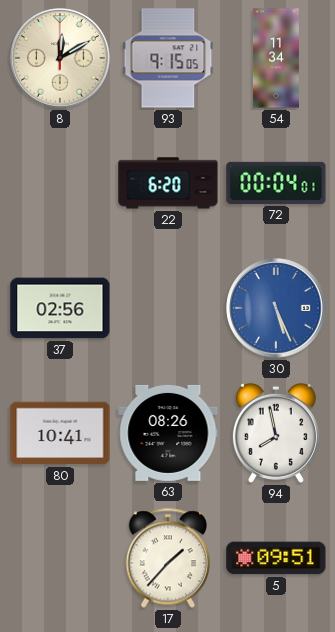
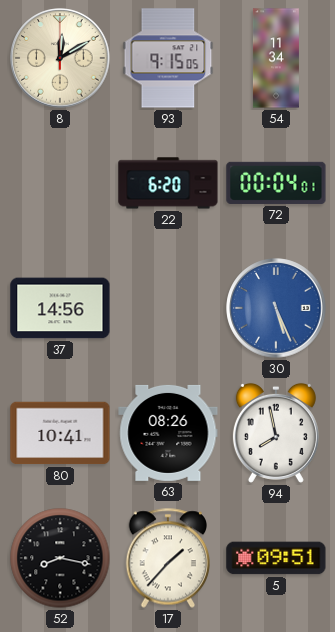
37: 02:56 -> 14:56
52: none -> 8:17
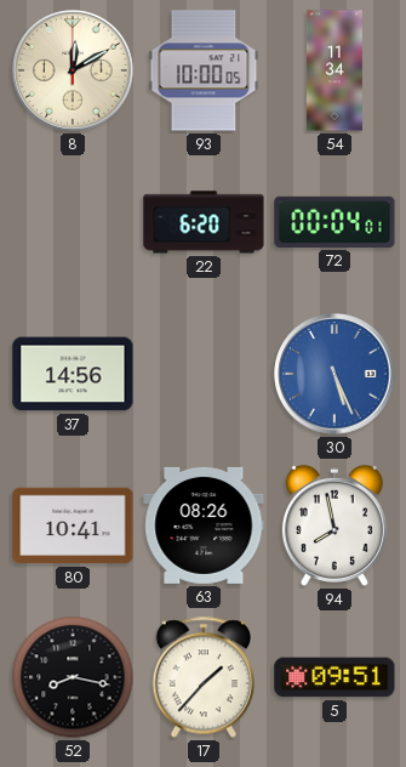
93: 9:15 -> 10:00
